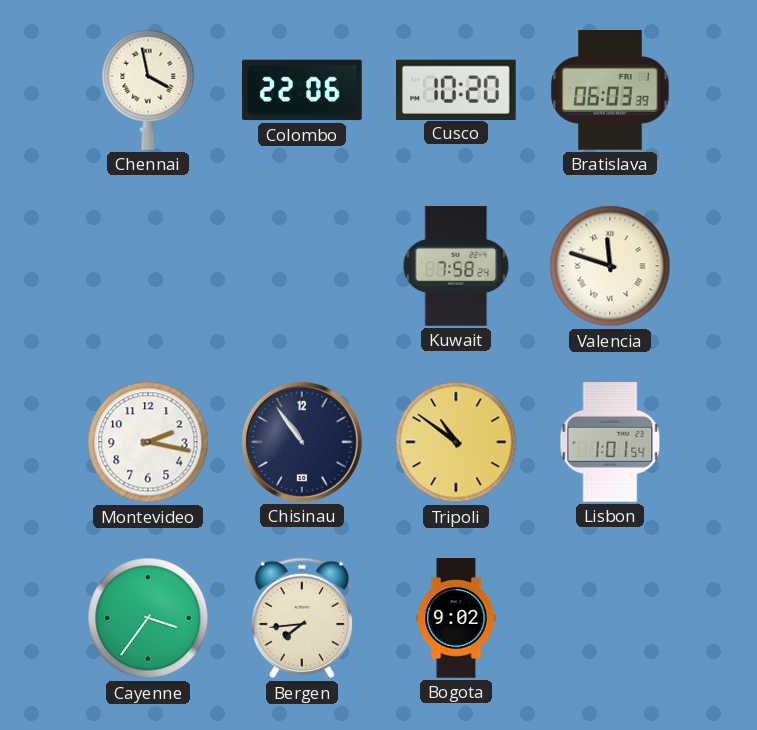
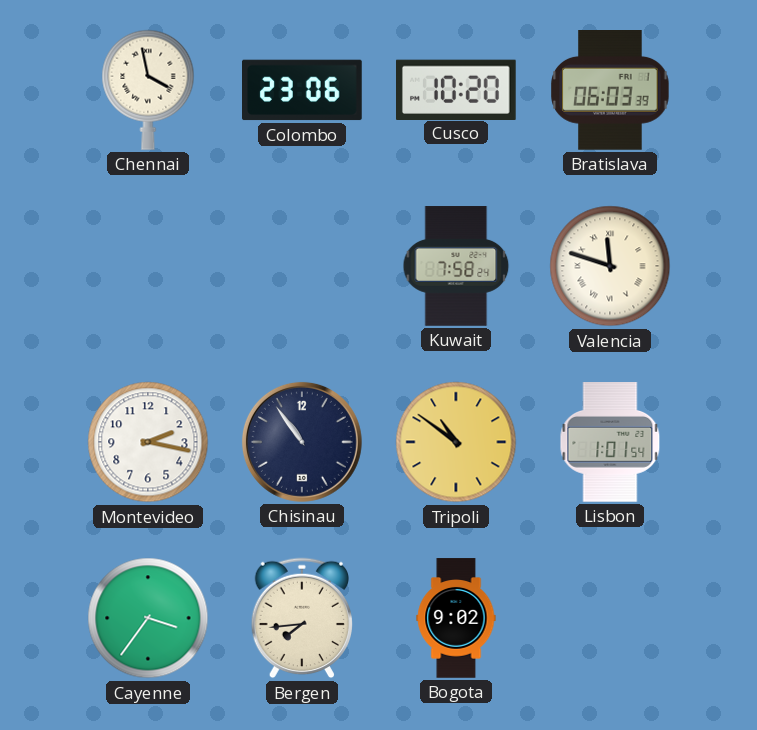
Colombo: 22:06 -> 23:06
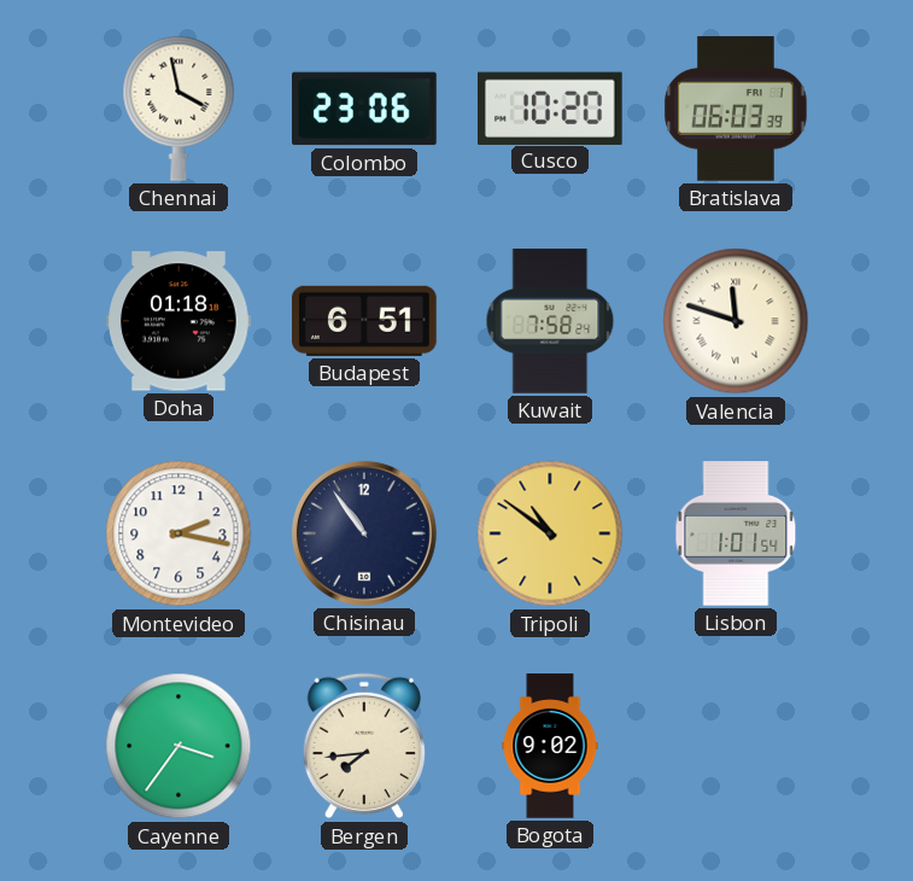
Doha: none -> 01:18
Budapest: none -> 6:51
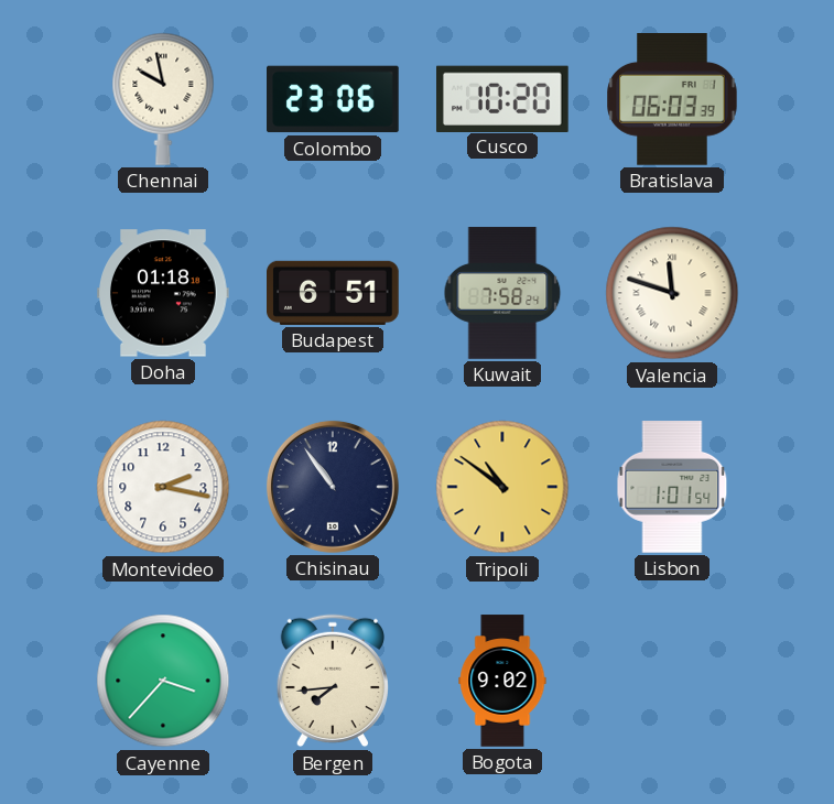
Chennai: 3:58 -> 9:58
Cayenne: 3:36 -> 3:37
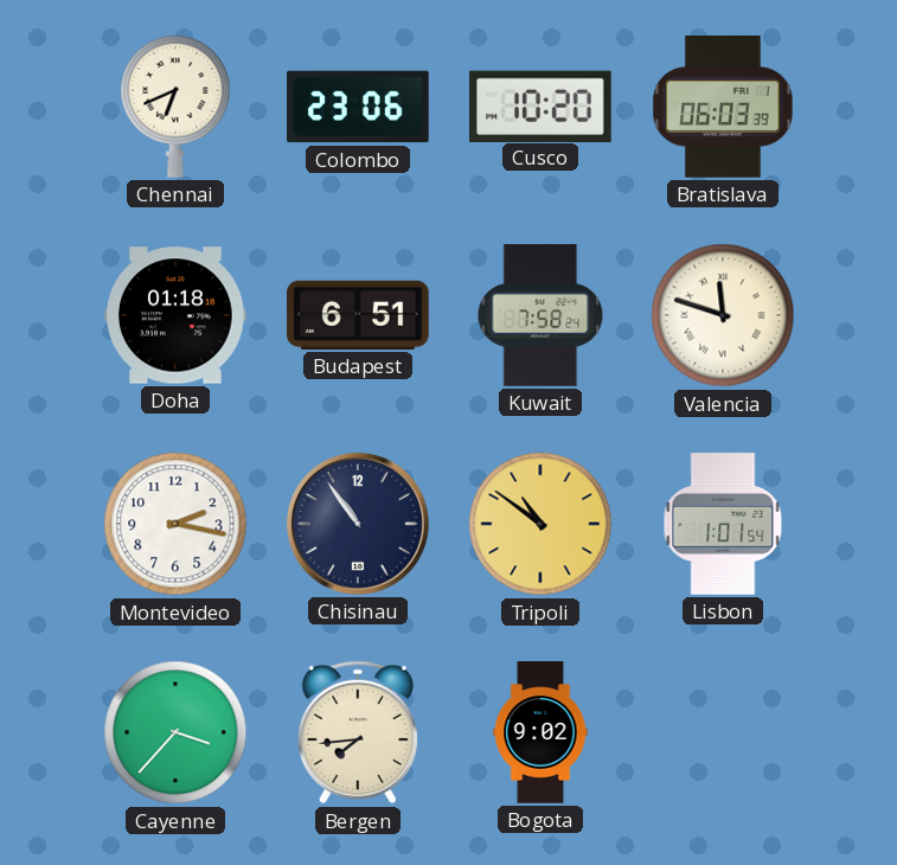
Chennai: 9:58 -> 6:41
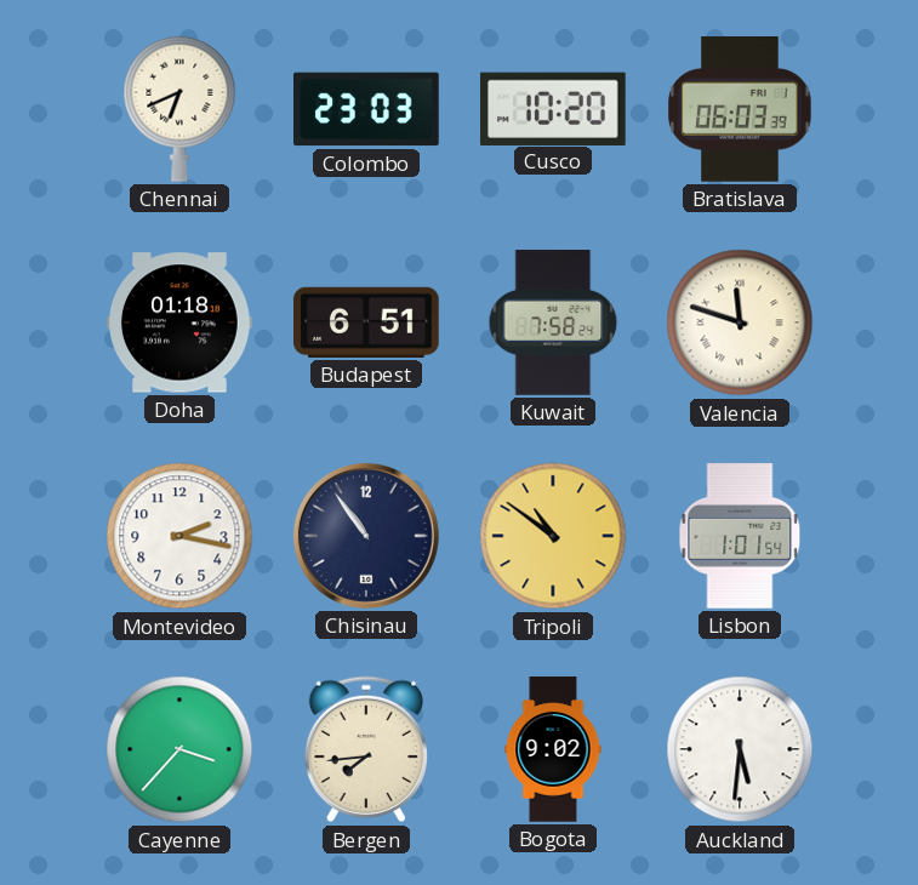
Colombo: 23:06 -> 23:03
Auckland: none -> 5:31
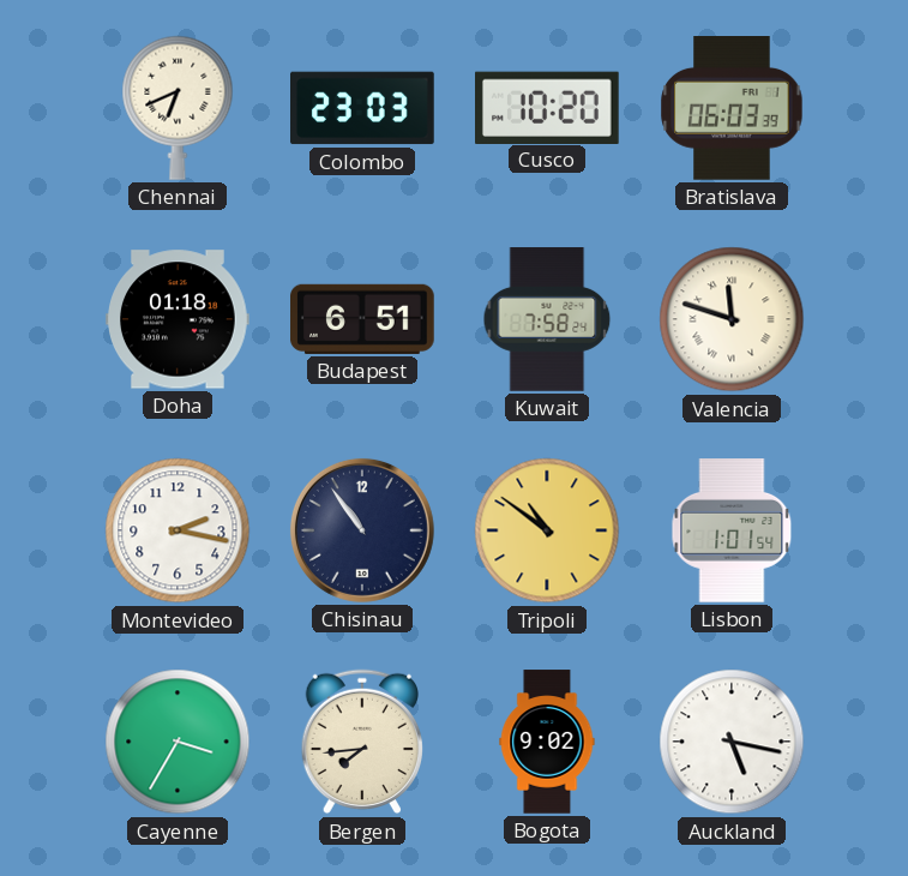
Cayenne: 3:37 -> 3:35
Auckland: 5:31 -> 5:17
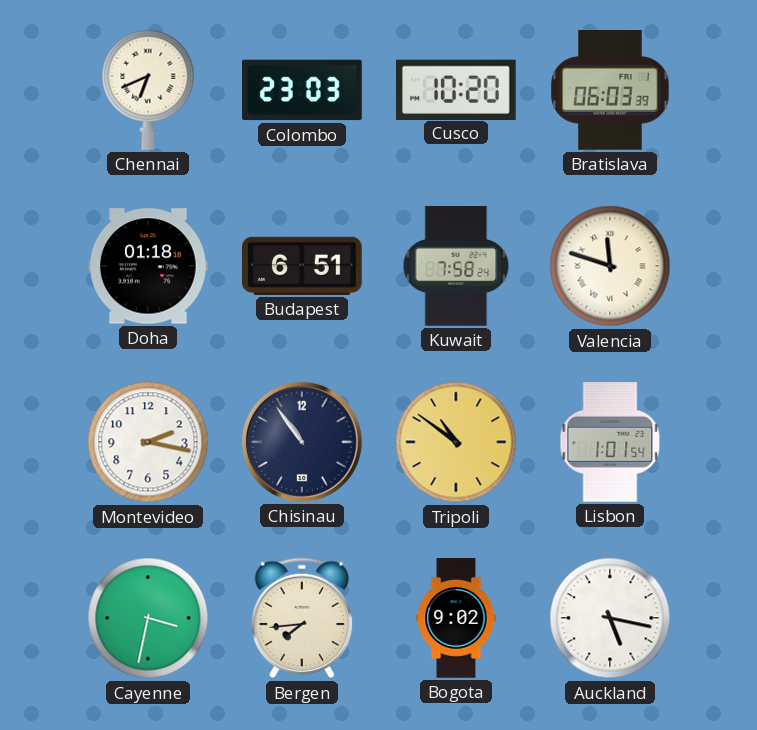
Cayenne: 3:35 -> 3:32
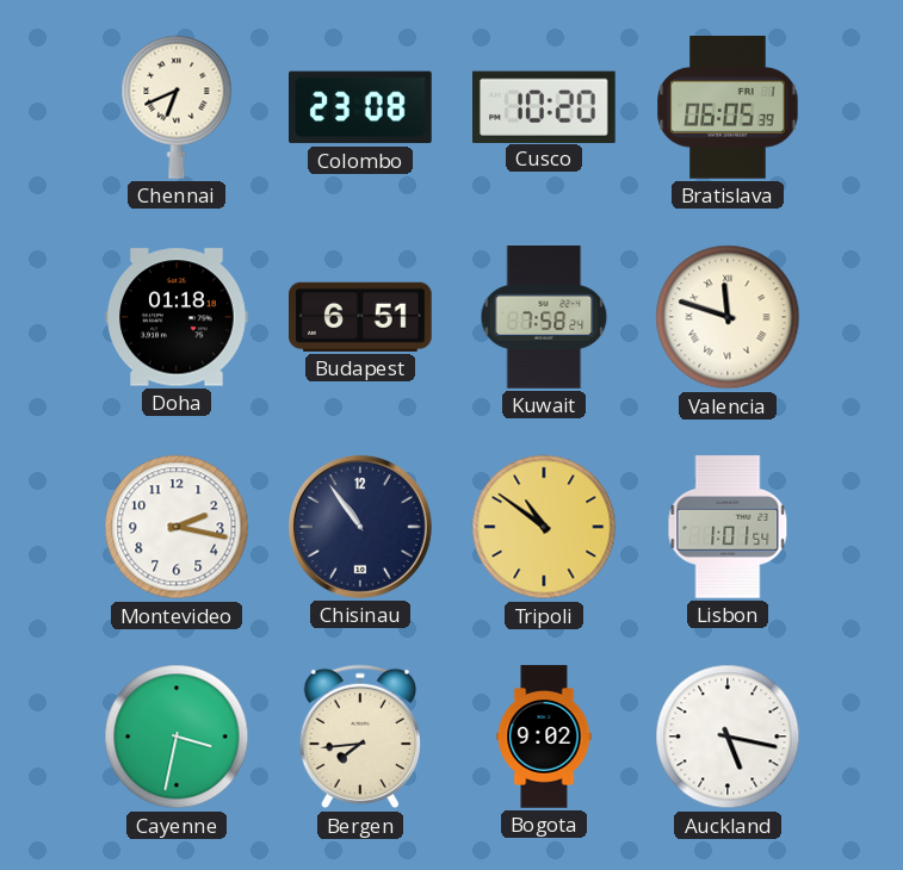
Colombo: 23:03 -> 23:08
Bratislava: 06:03 -> 06:05
